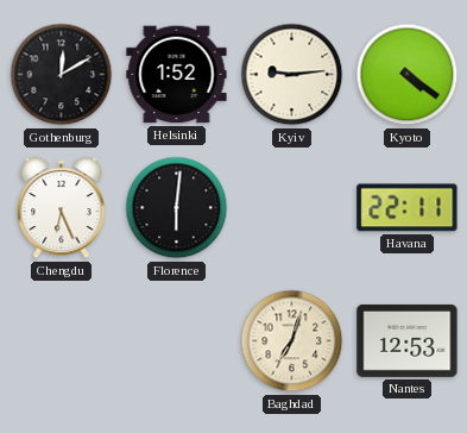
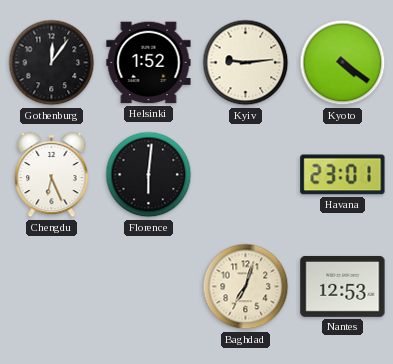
Gothenburg: 12:10 -> 12:06
Havana: 22:11 -> 23:01
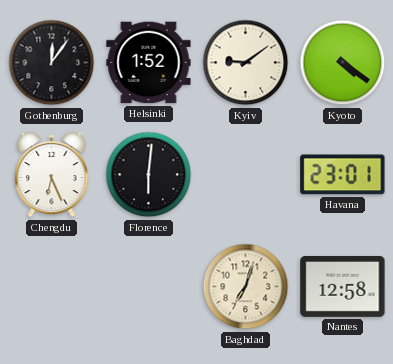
Kyiv: 9:14 -> 9:09
Nantes: 12:53 -> 12:58
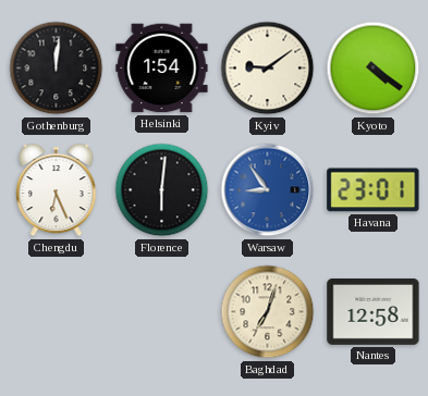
Gothenburg: 12:06 -> 12:01
Helsinki: 1:52 -> 1:54
Warsaw: none -> 8:54
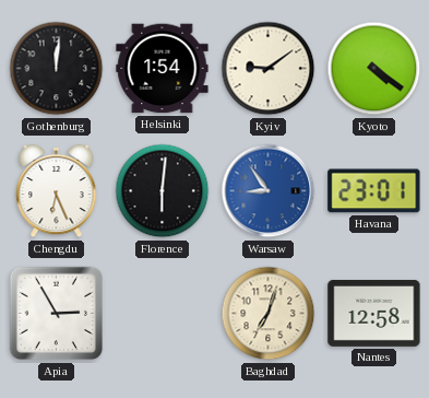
Apia: none -> 2:55
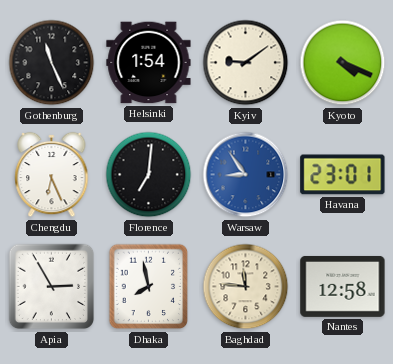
Gothenburg: 12:01 -> 11:26
Kyoto: 4:21 -> 4:19
Florence: 6:01 -> 7:01
Dhaka: none -> 7:58
Baghdad: 7:03 -> 11:46
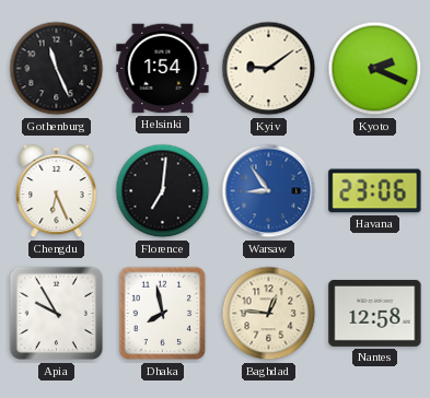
Kyoto: 4:19 -> 2:19
Havana: 23:01 -> 23:06
Apia: 2:55 -> 9:55
Baghdad: 11:46 -> 12:46
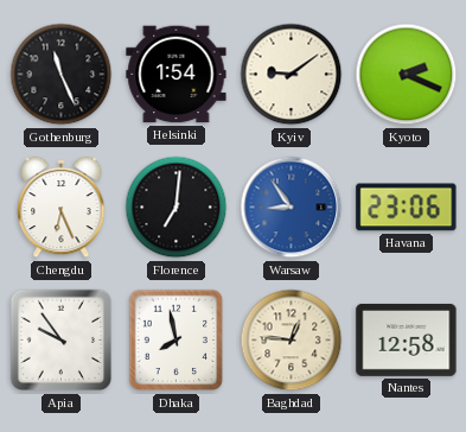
Apia: 9:55 -> 9:54
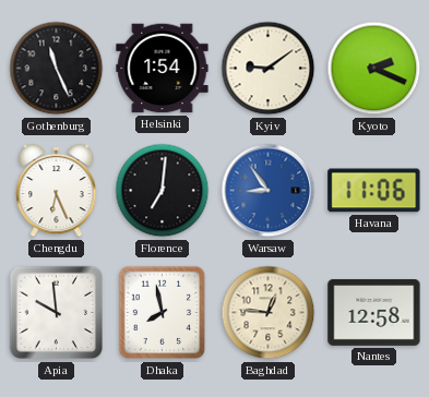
Havana: 23:06 -> 11:06
Apia: 9:54 -> 9:59
